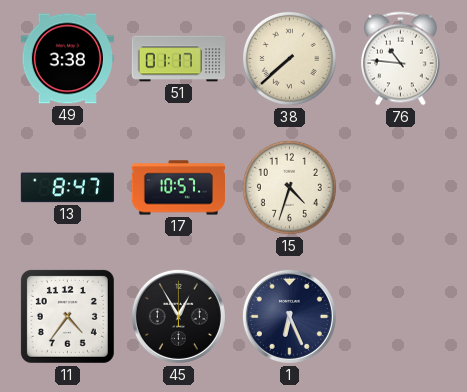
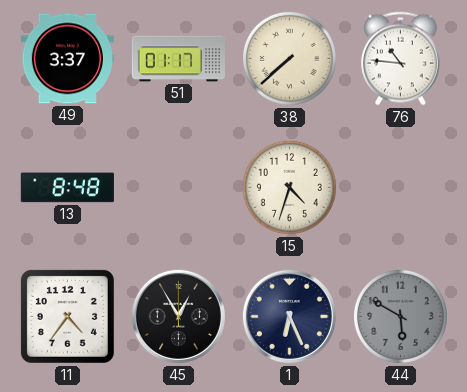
49: 3:38 -> 3:37
13: 8:47 -> 8:48
17: 10:57 -> none
44: none -> 5:50
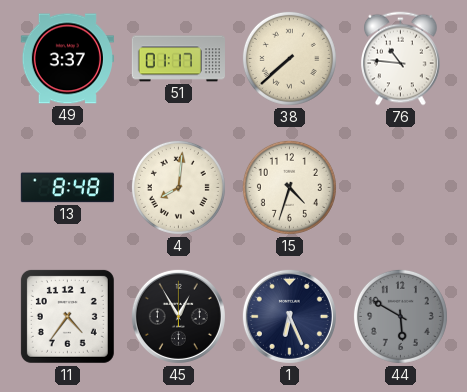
4: none -> 8:01
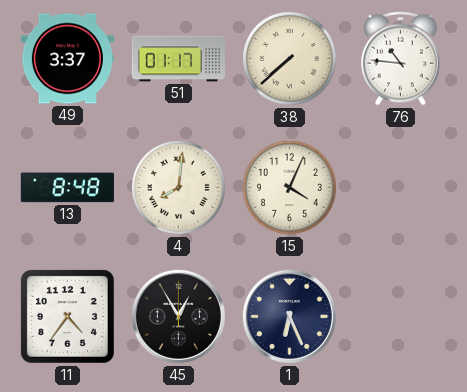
15: 4:33 -> 4:04
44: 5:50 -> none
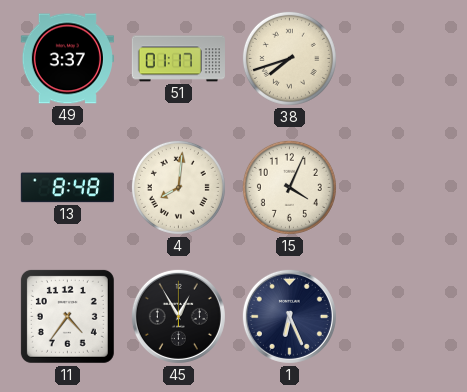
38: 7:38 -> 7:42
76: 10:46 -> none
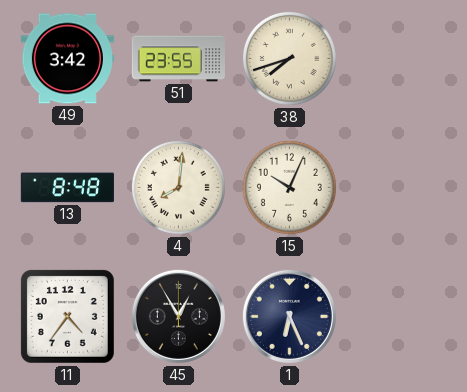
49: 3:37 -> 3:42
51: 01:17 -> 23:55
15: 4:04 -> 10:04
